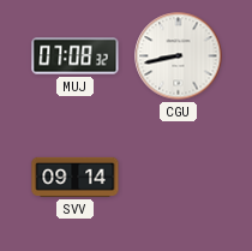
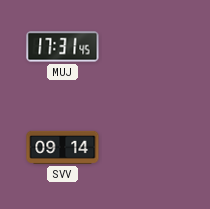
MUJ: 07:08 -> 17:31
CGU: 8:43 -> none
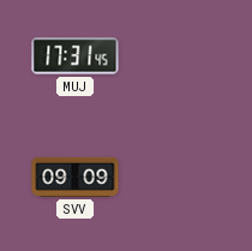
SVV: 09:14 -> 09:09
